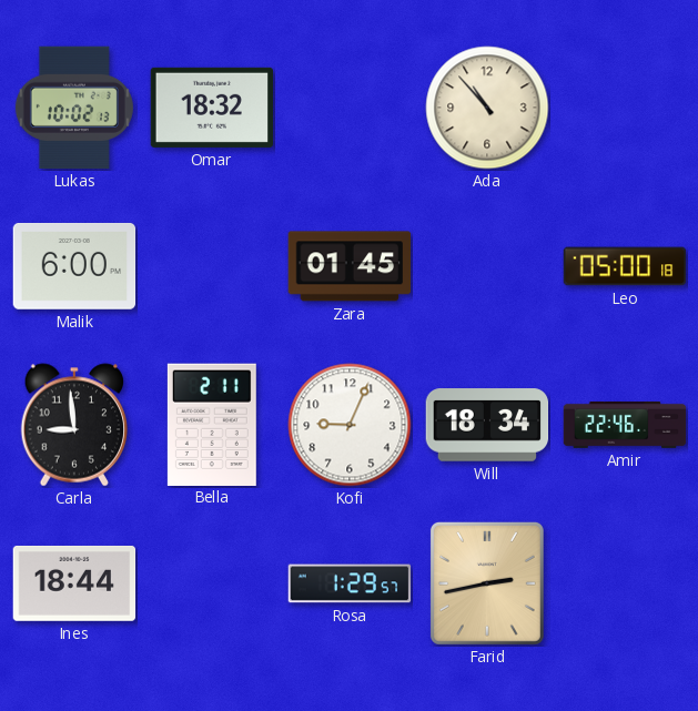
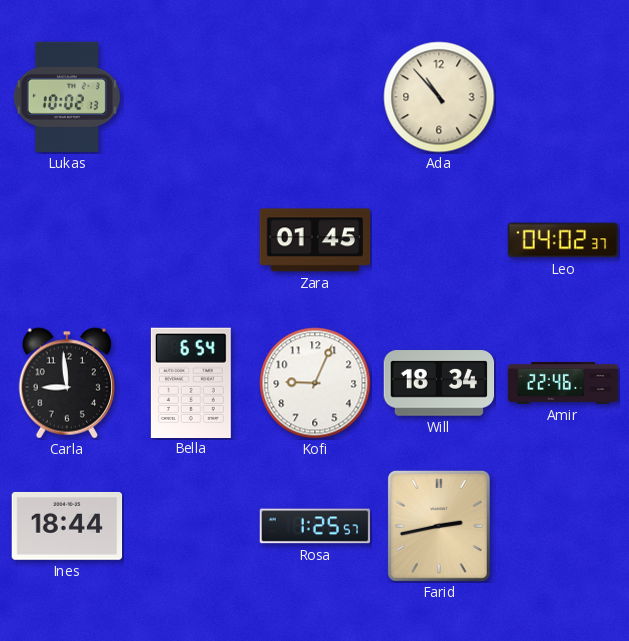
Omar: 18:32 -> none
Malik: 6:00 -> none
Leo: 05:00 -> 04:02
Bella: 2:11 -> 6:54
Rosa: 1:29 -> 1:25
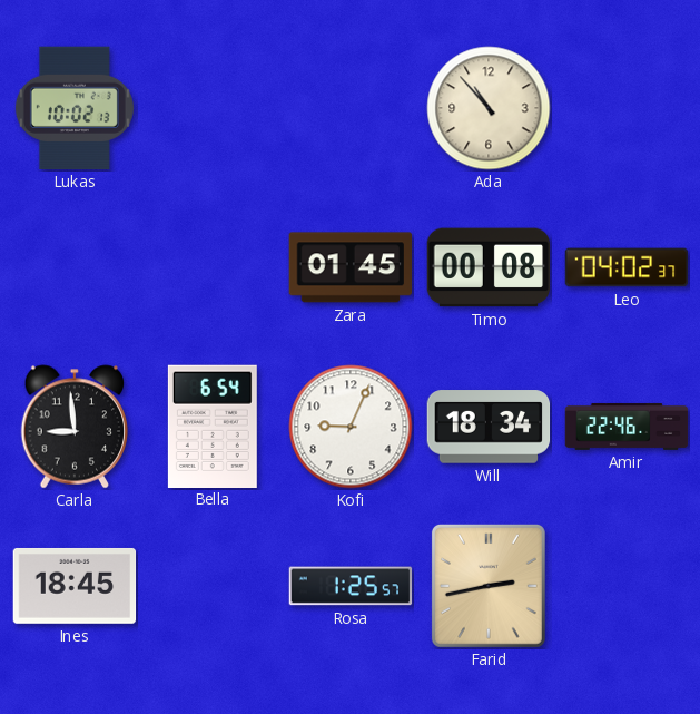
Timo: none -> 00:08
Ines: 18:44 -> 18:45
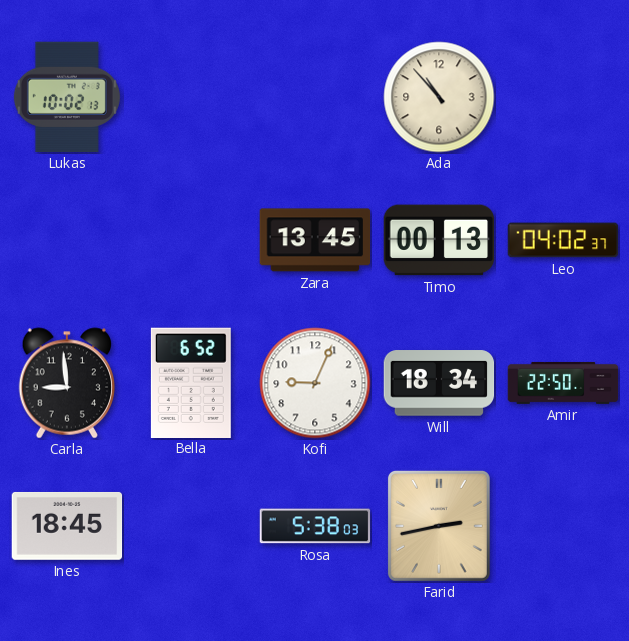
Zara: 01:45 -> 13:45
Timo: 00:08 -> 00:13
Bella: 6:54 -> 6:52
Amir: 22:46 -> 22:50
Rosa: 1:25 -> 5:38
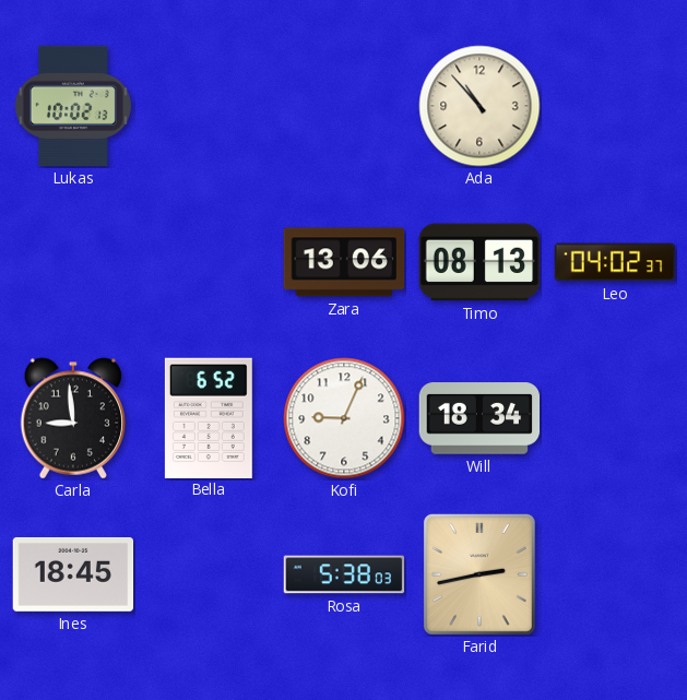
Zara: 13:45 -> 13:06
Timo: 00:13 -> 08:13
Amir: 22:50 -> none
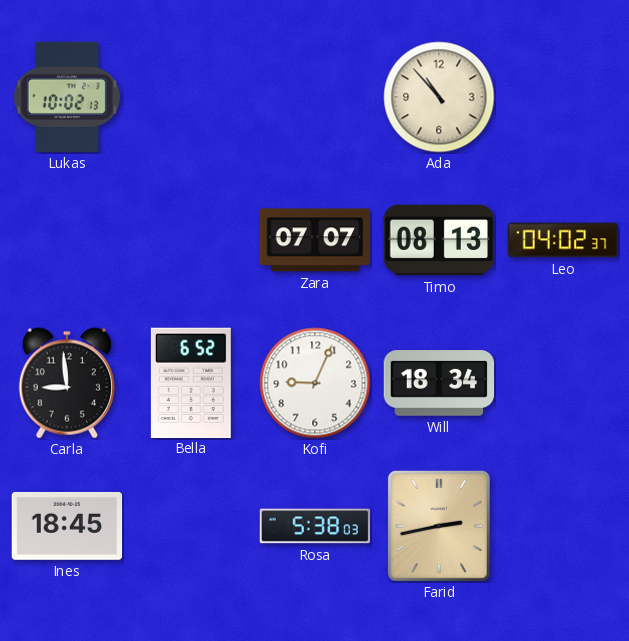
Zara: 13:06 -> 07:07
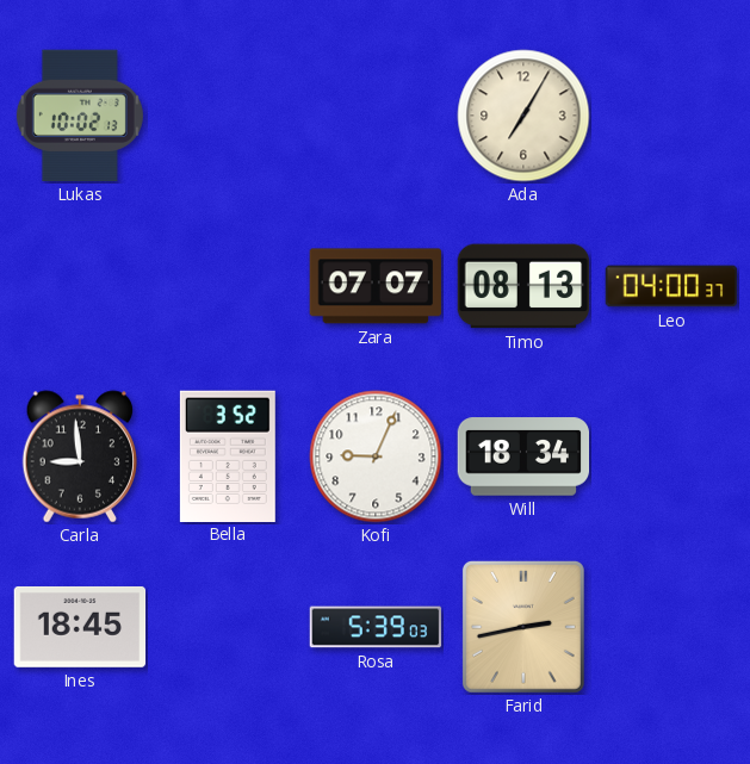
Ada: 10:53 -> 7:05
Leo: 04:02 -> 04:00
Bella: 6:52 -> 3:52
Rosa: 5:38 -> 5:39
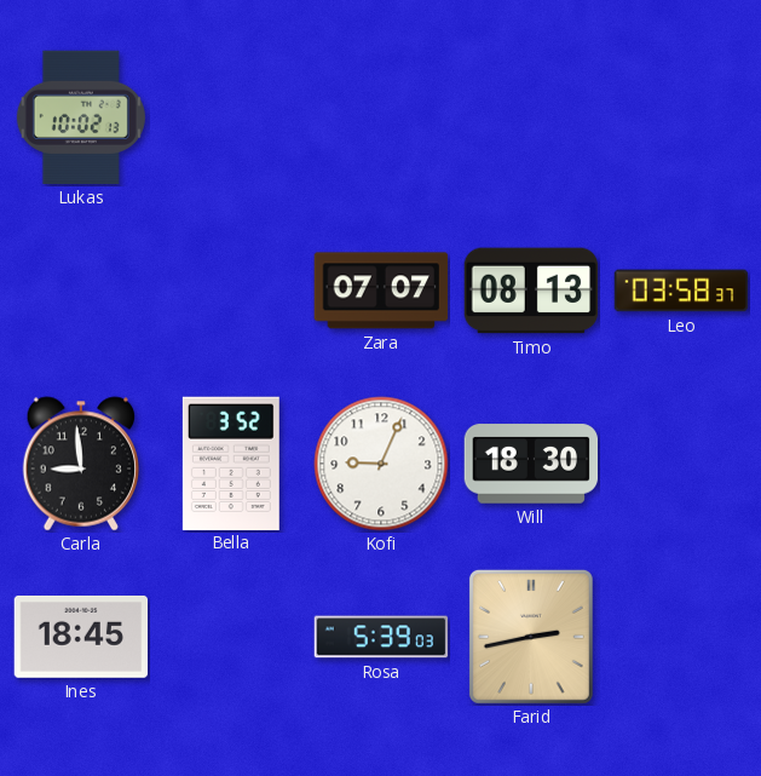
Ada: 7:05 -> none
Leo: 04:00 -> 03:58
Will: 18:34 -> 18:30
